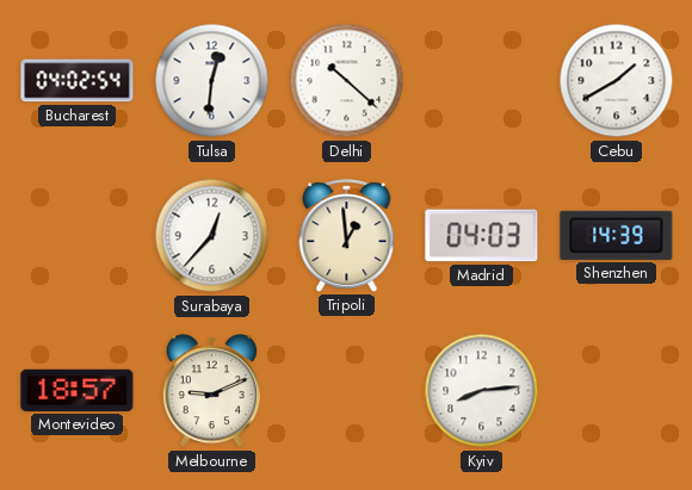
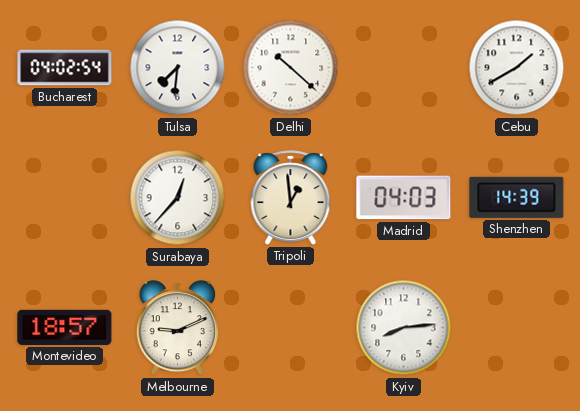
Tulsa: 12:31 -> 7:31
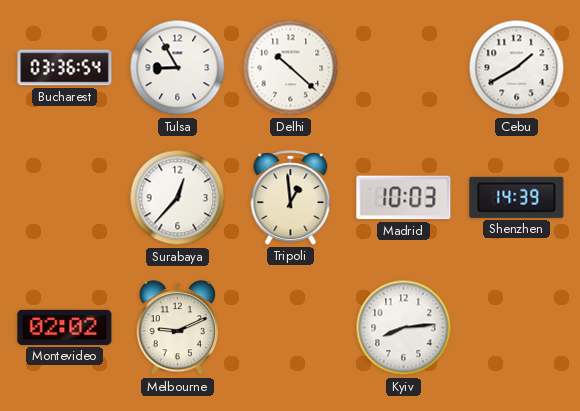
Bucharest: 04:02 -> 03:36
Tulsa: 7:31 -> 8:55
Madrid: 04:03 -> 10:03
Montevideo: 18:57 -> 02:02
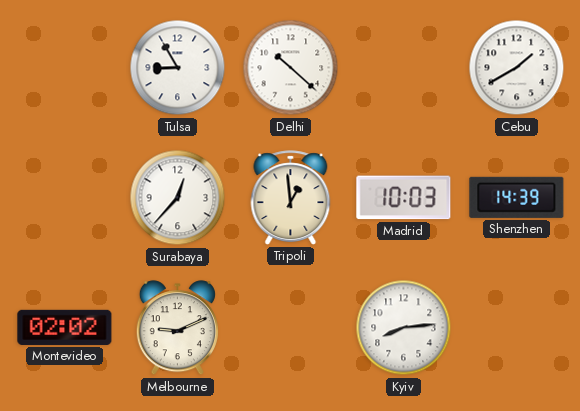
Bucharest: 03:36 -> none
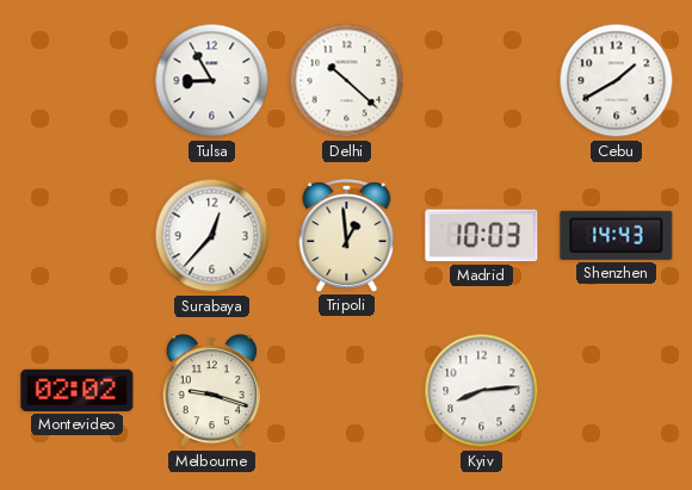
Shenzhen: 14:39 -> 14:43
Melbourne: 9:11 -> 9:18
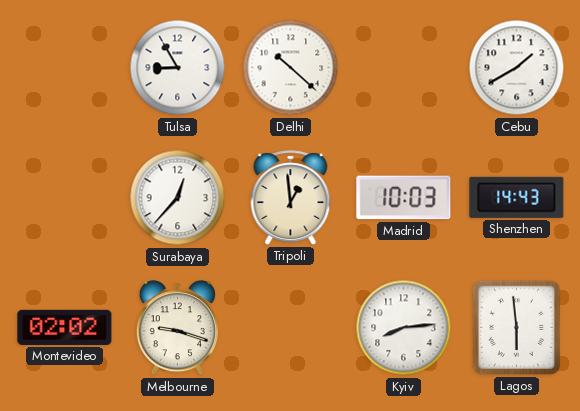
Lagos: none -> 5:59
